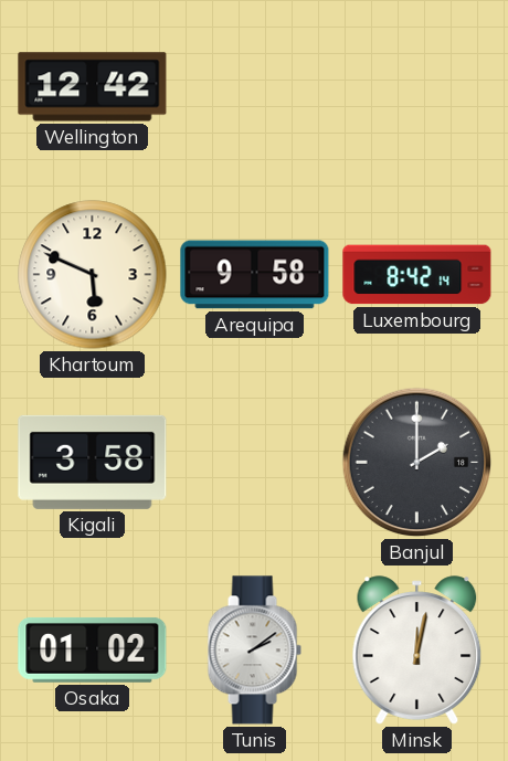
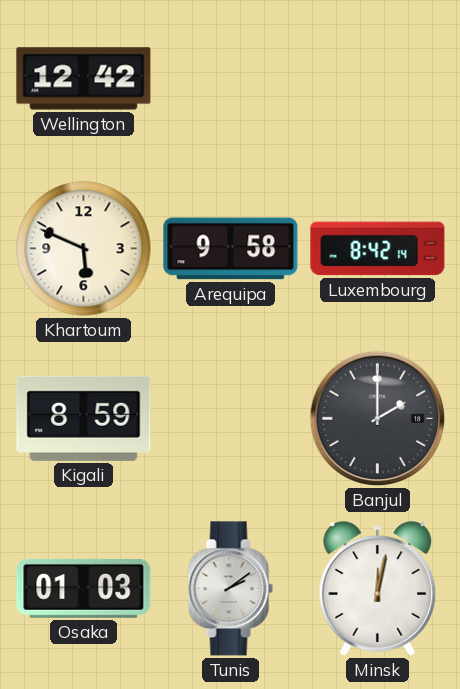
Kigali: 3:58 -> 8:59
Osaka: 01:02 -> 01:03
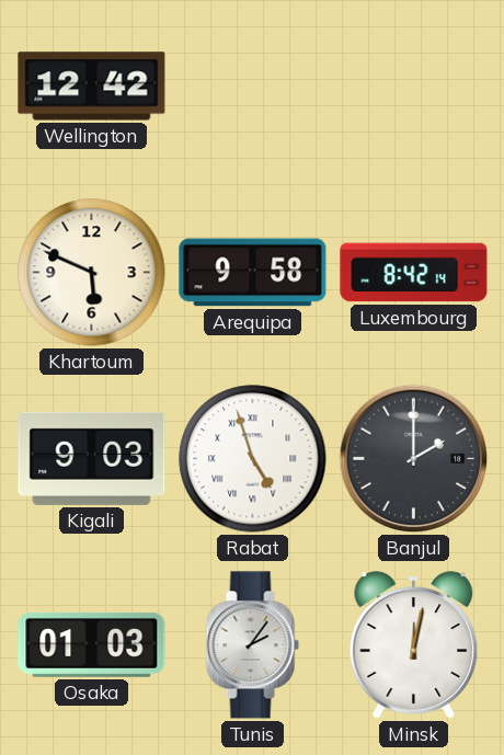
Kigali: 8:59 -> 9:03
Rabat: none -> 4:57
Tunis: 2:09 -> 2:06
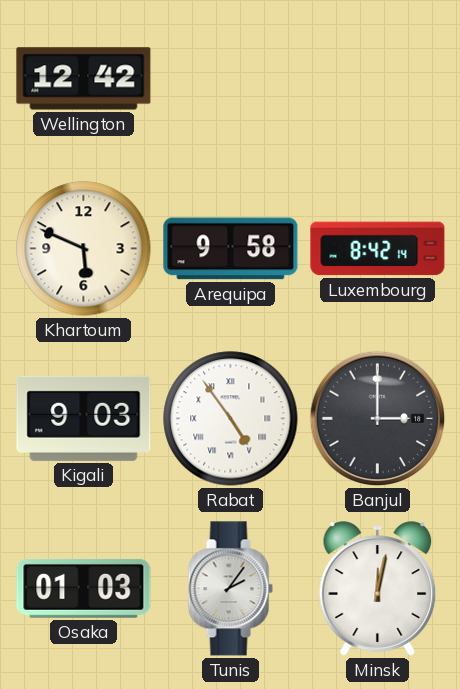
Rabat: 4:57 -> 4:54
Banjul: 2:00 -> 3:00
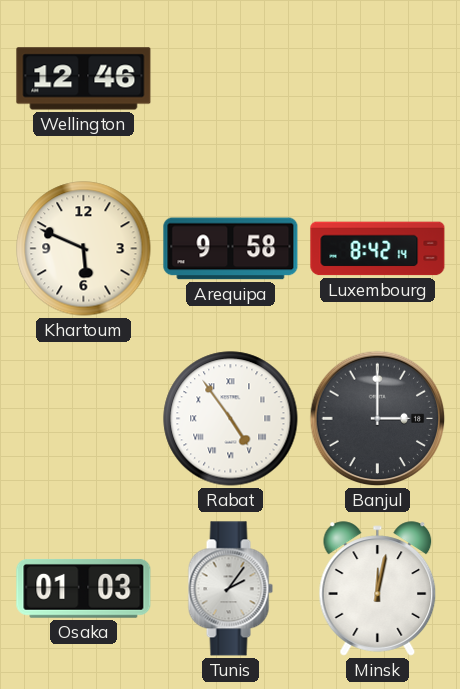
Wellington: 12:42 -> 12:46
Kigali: 9:03 -> none
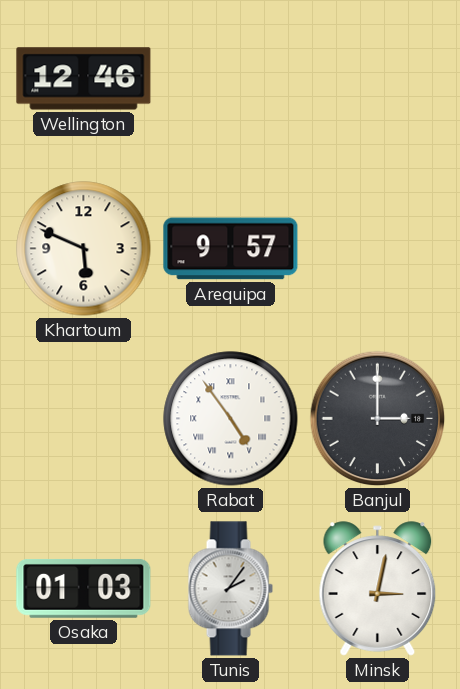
Arequipa: 9:58 -> 9:57
Luxembourg: 8:42 -> none
Minsk: 12:02 -> 3:02
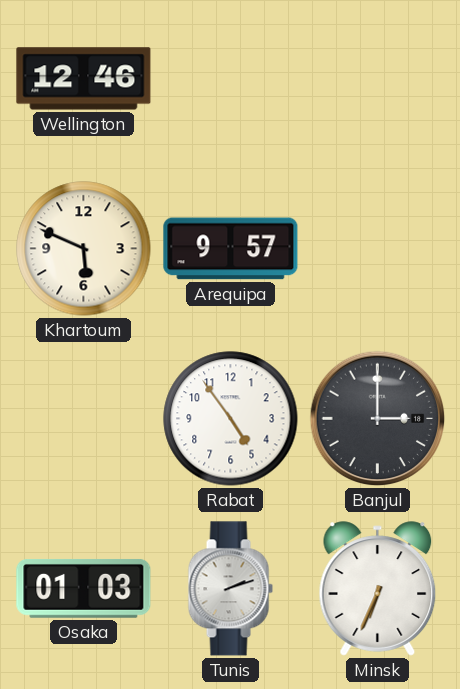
Rabat numerals: Roman -> Arabic
Tunis: 2:06 -> 2:12
Minsk: 3:02 -> 6:34
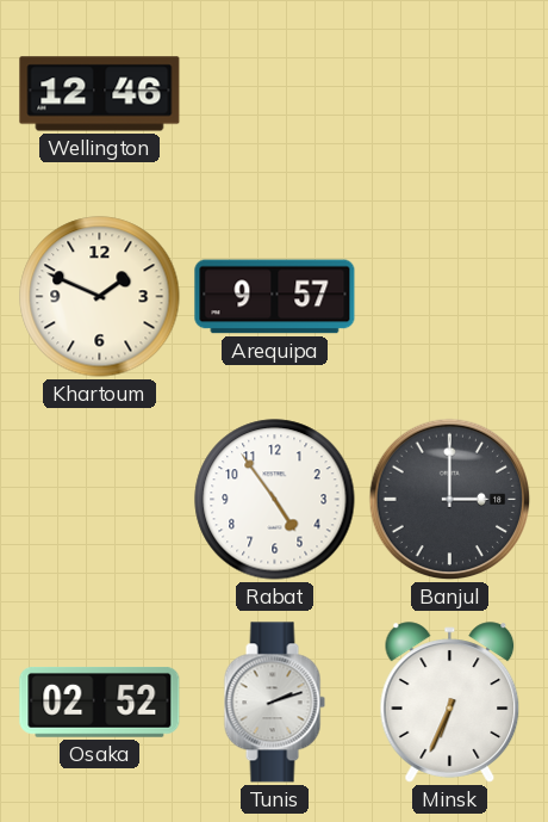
Khartoum: 5:49 -> 1:49
Osaka: 01:03 -> 02:52
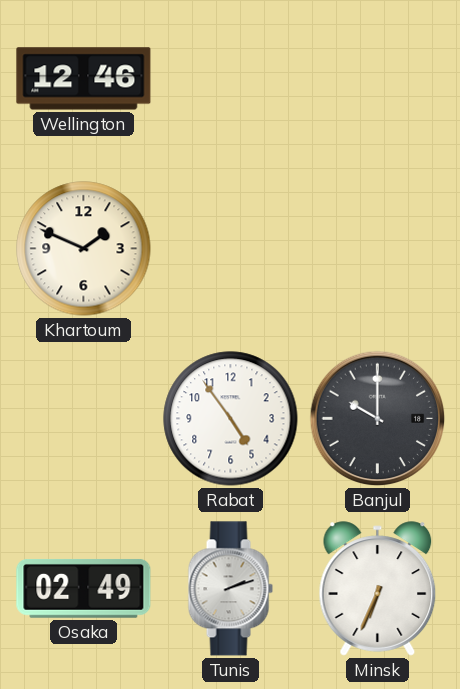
Arequipa: 9:57 -> none
Banjul: 3:00 -> 10:00
Osaka: 02:52 -> 02:49
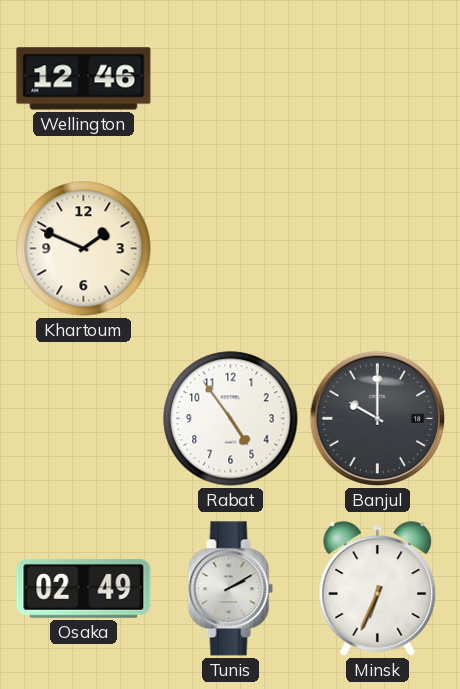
Tunis: 2:12 -> 2:10
